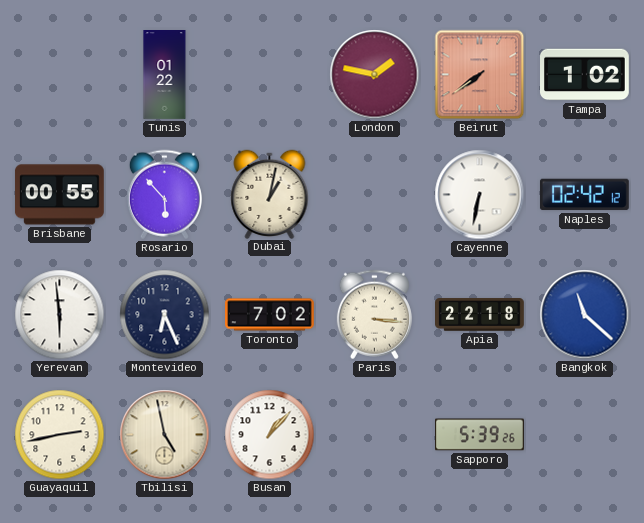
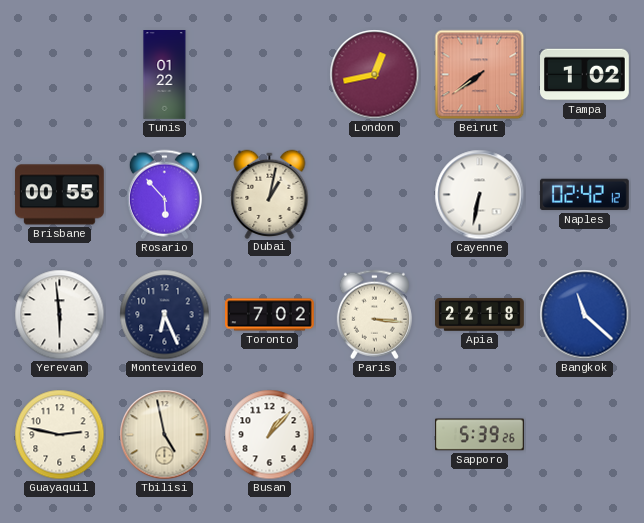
London: 1:47 -> 12:43
Guayaquil: 2:43 -> 2:47
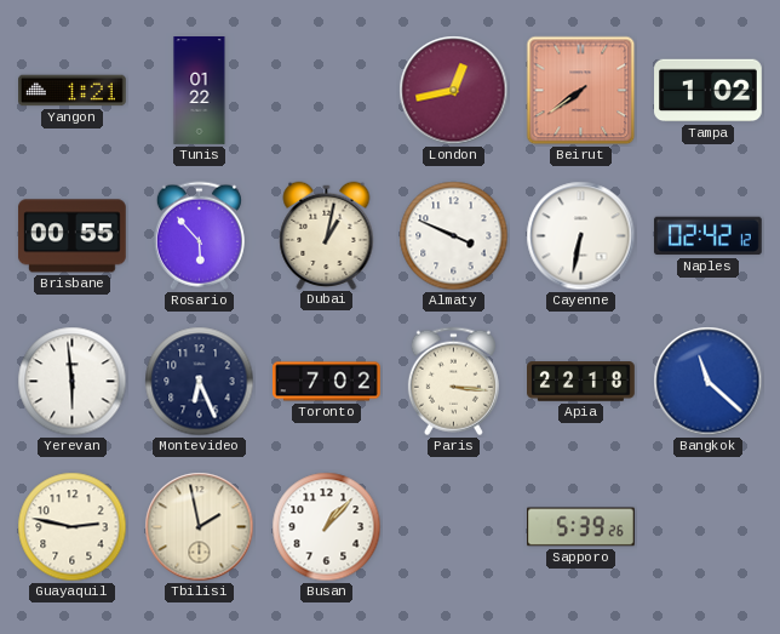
Yangon: none -> 1:21
Almaty: none -> 3:49
Tbilisi: 4:58 -> 1:58
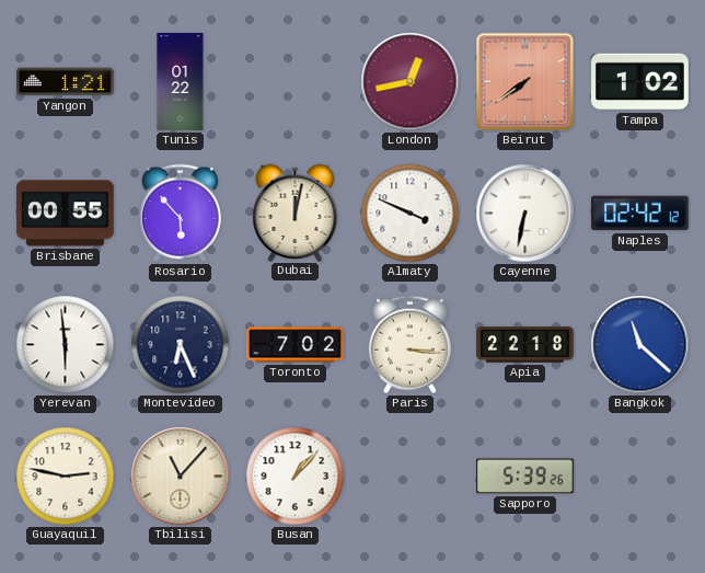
Dubai: 1:02 -> 12:02
Tbilisi: 1:58 -> 11:07
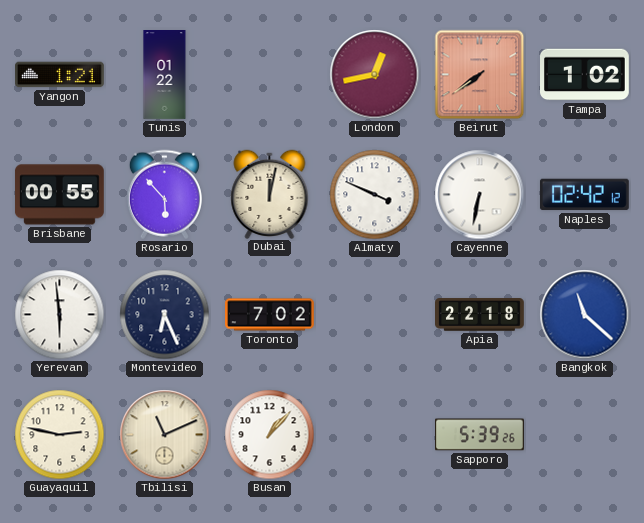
Paris: 3:16 -> none
Tbilisi: 11:07 -> 11:11
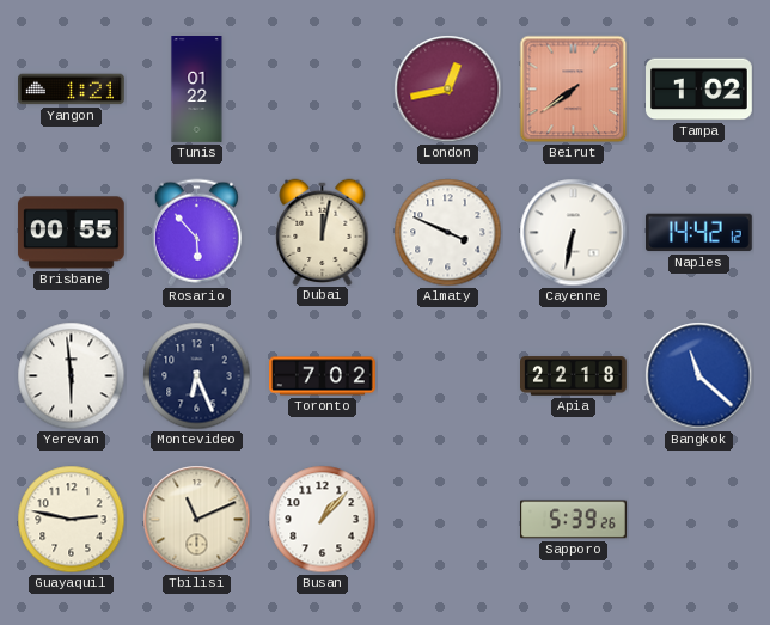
Naples: 02:42 -> 14:42
